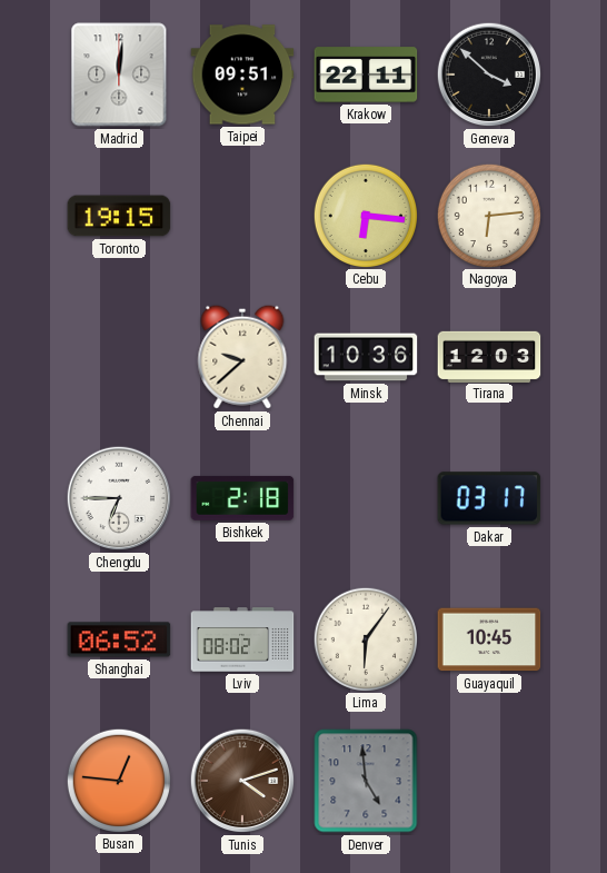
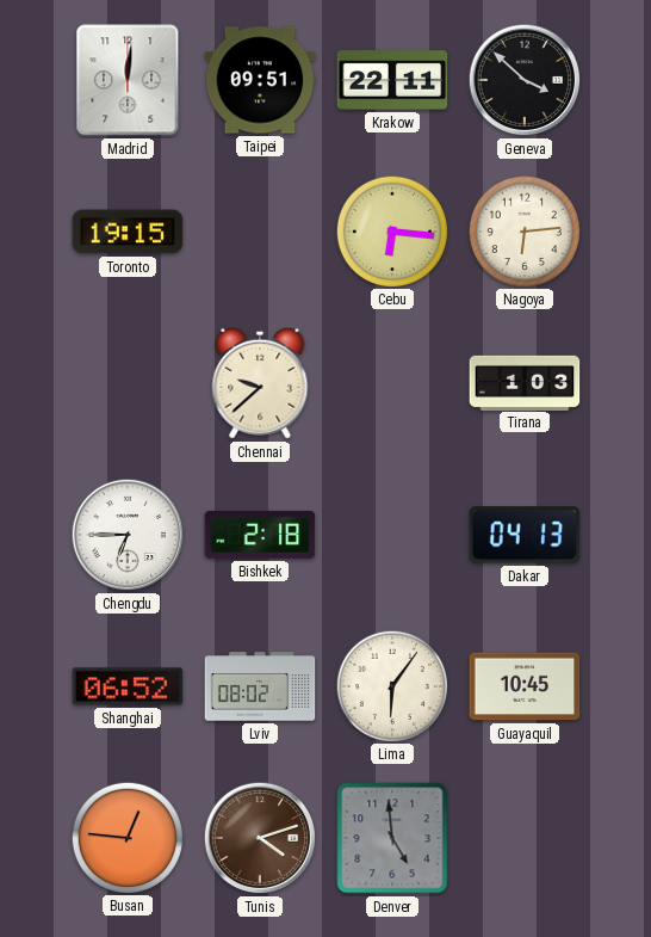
Minsk: 10:36 -> none
Tirana: 12:03 -> 1:03
Dakar: 03:17 -> 04:13
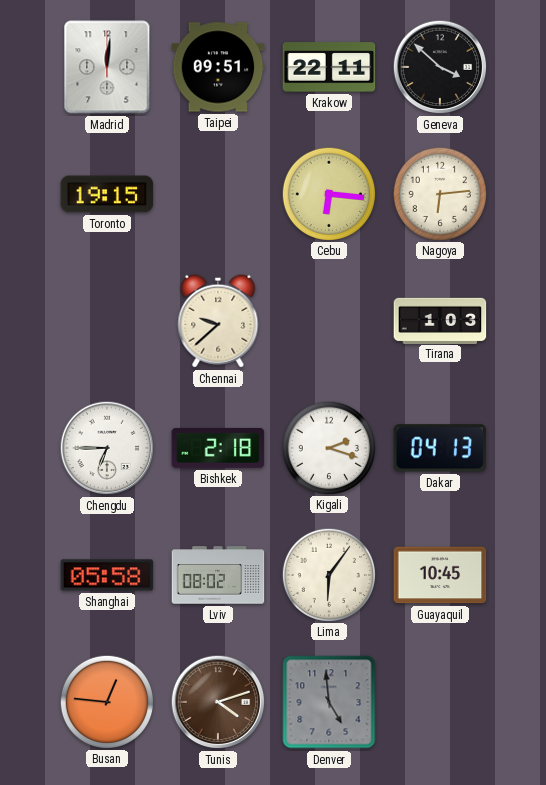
Kigali: none -> 2:18
Shanghai: 06:52 -> 05:58
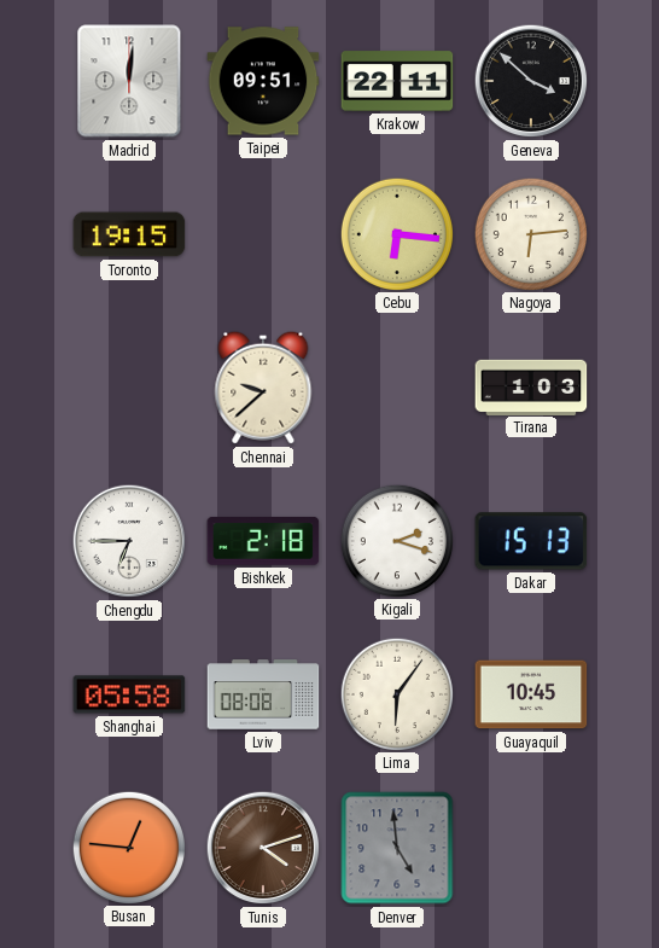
Dakar: 04:13 -> 15:13
Lviv: 08:02 -> 08:08
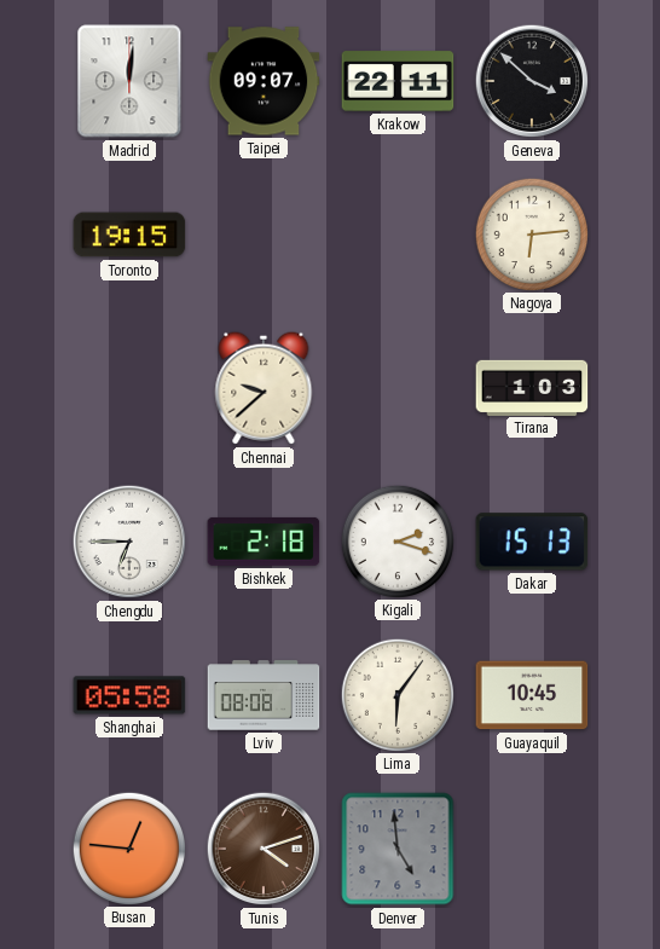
Taipei: 09:51 -> 09:07
Cebu: 6:16 -> none
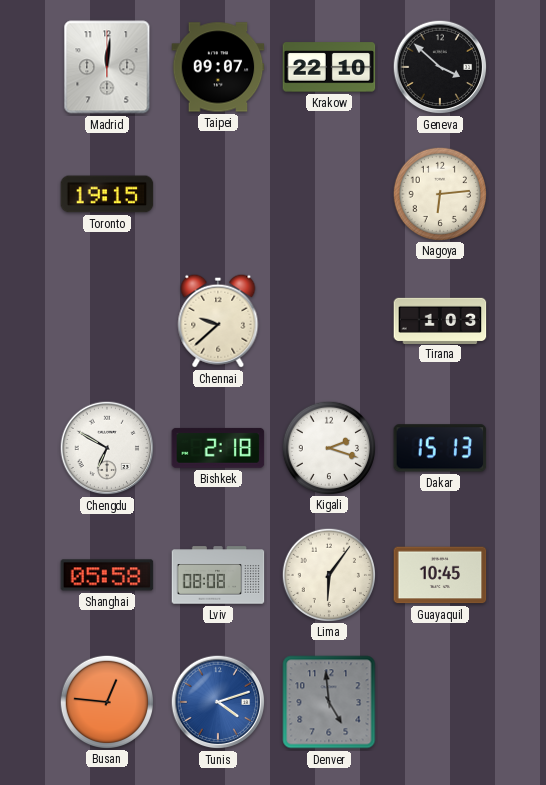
Krakow: 22:11 -> 22:10
Chengdu: 6:45 -> 6:50
Tunis dial: brown -> blue
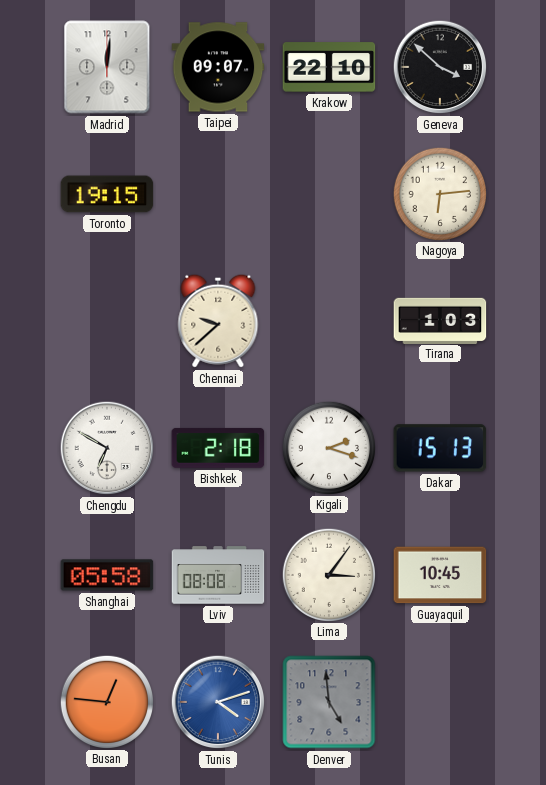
Lima: 6:06 -> 3:06
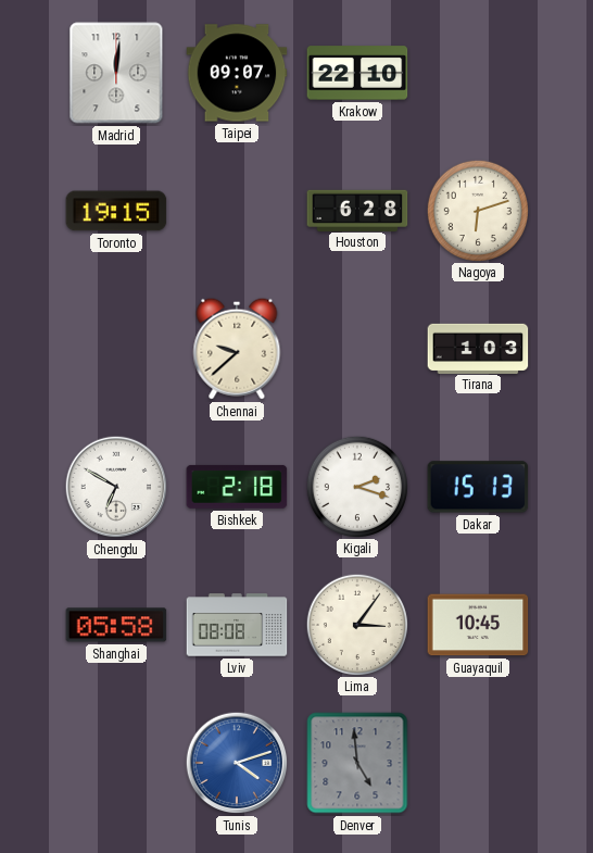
Geneva: 3:52 -> none
Houston: none -> 6:28
Nagoya: 6:14 -> 6:12
Busan: 12:46 -> none
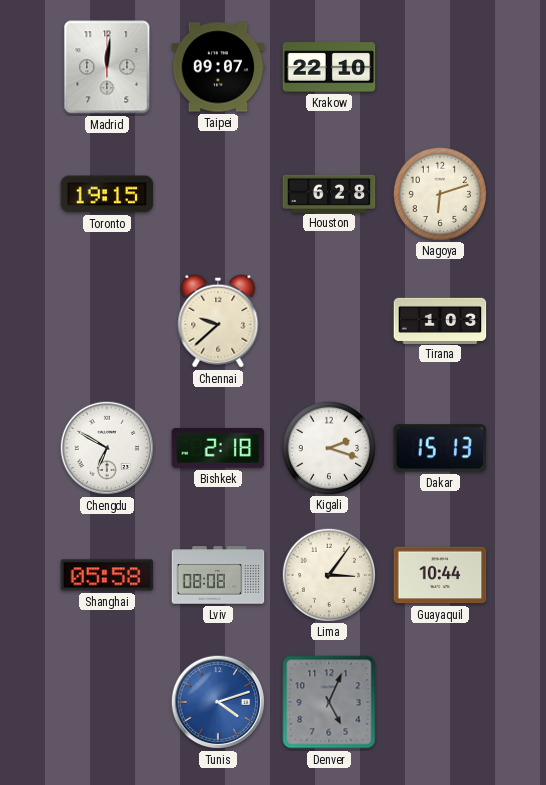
Guayaquil: 10:45 -> 10:44
Denver: 4:59 -> 5:04
